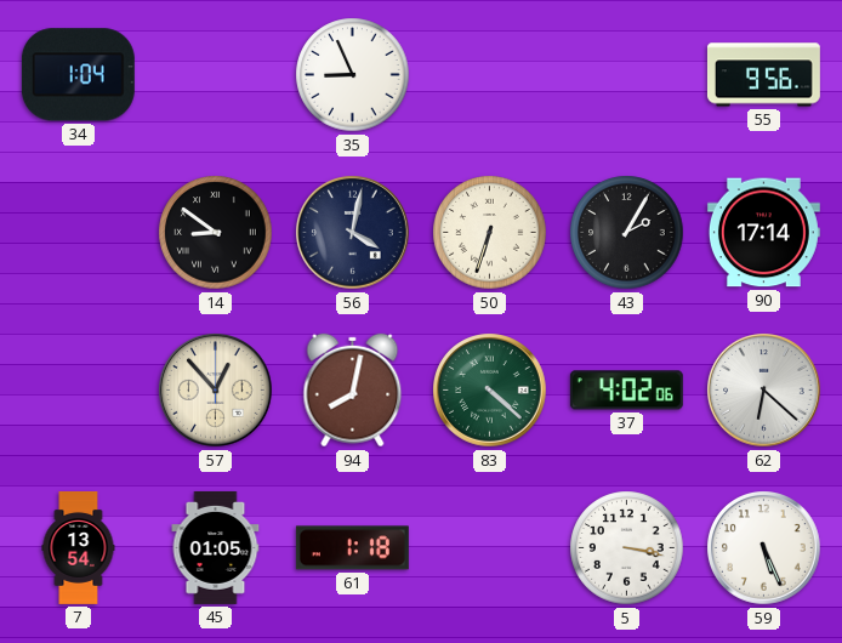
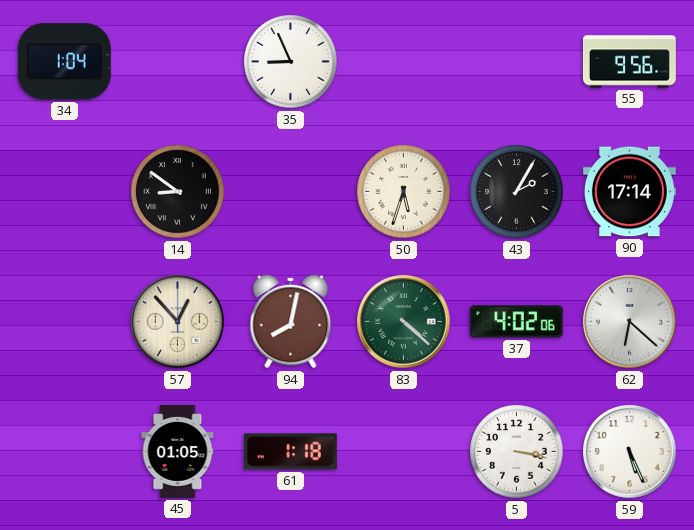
56: 4:02 -> none
50: 6:33 -> 5:33
7: 13:54 -> none
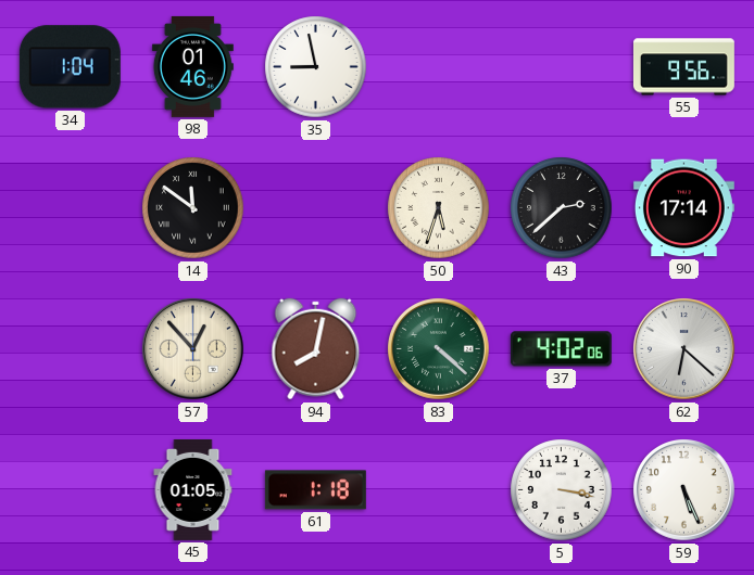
98: none -> 01:46
35: 8:56 -> 8:58
14: 8:51 -> 11:51
43: 2:05 -> 2:38
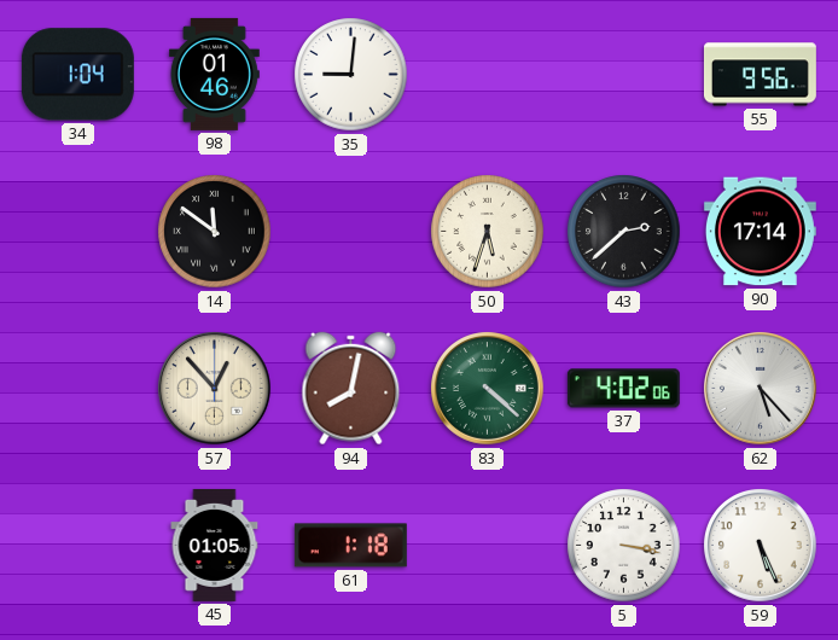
35: 8:58 -> 9:01
62: 6:22 -> 5:23
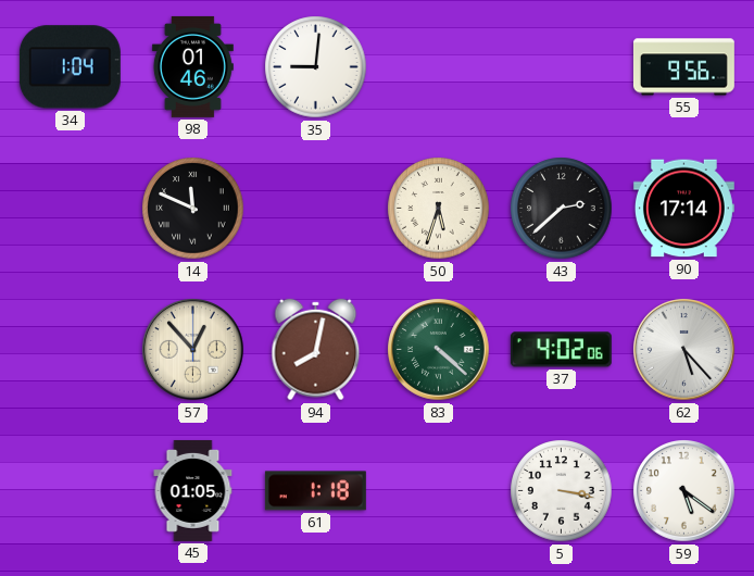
14: 11:51 -> 11:49
59: 5:26 -> 5:21
